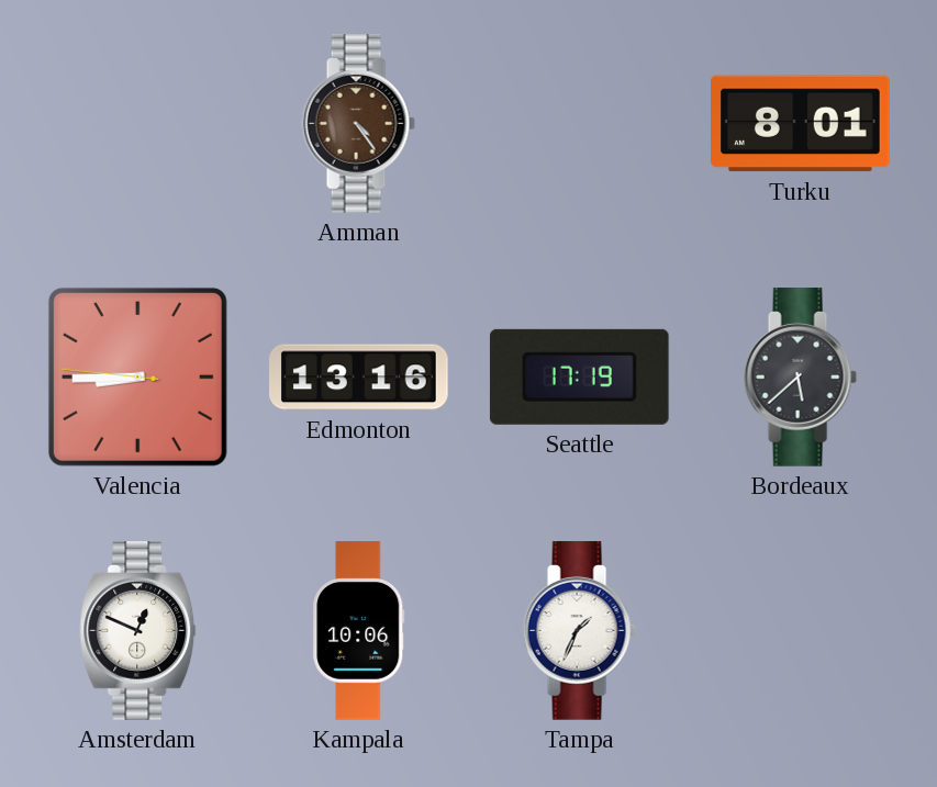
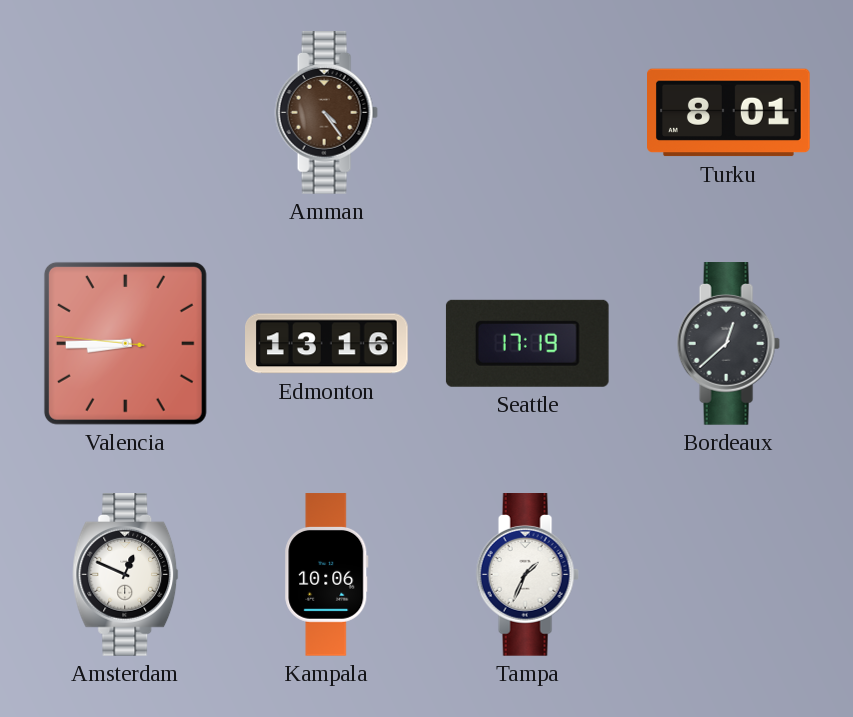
Bordeaux: 5:38 -> 12:38
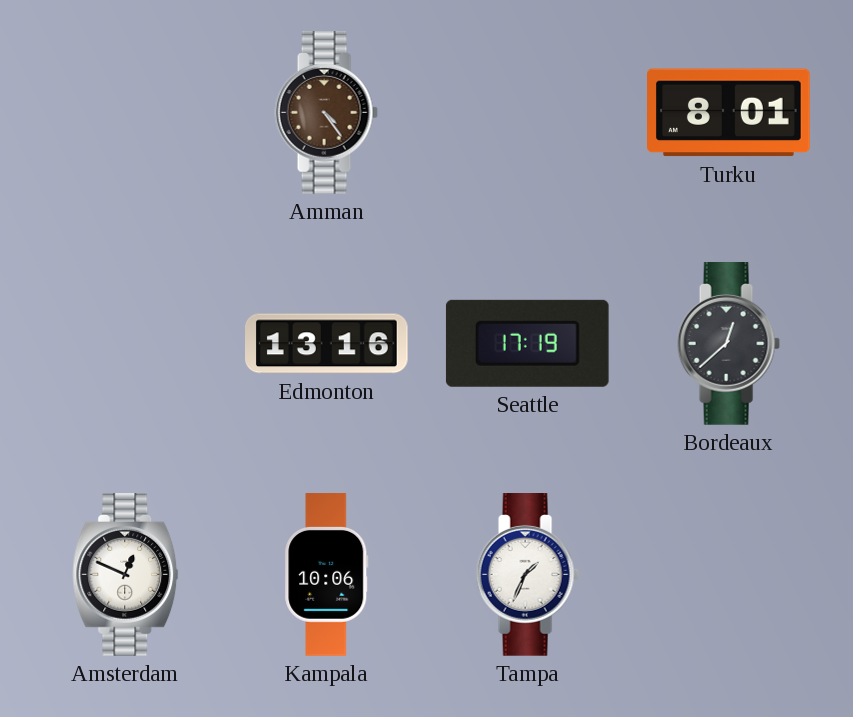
Valencia: 8:44 -> none
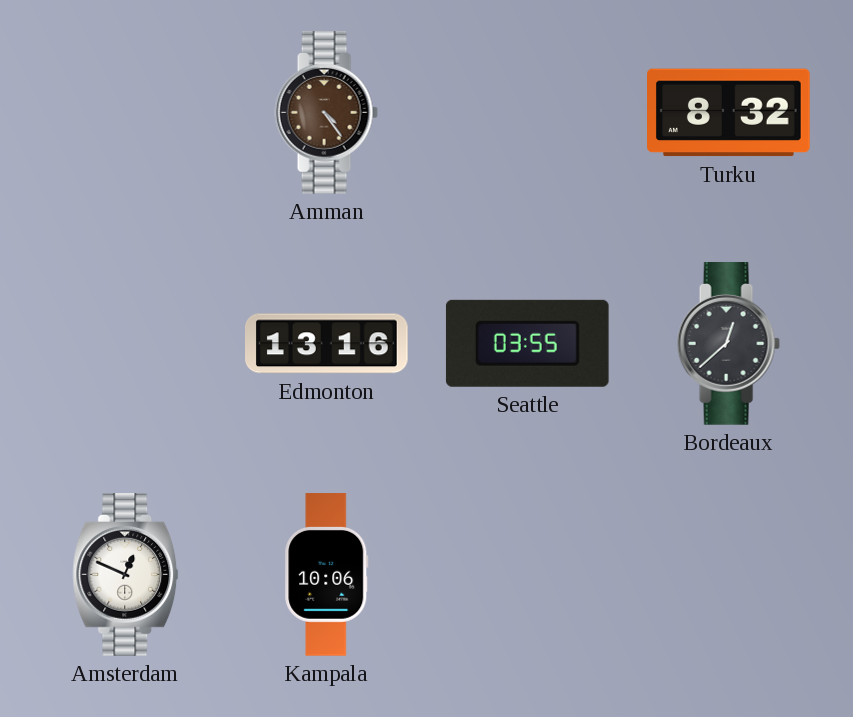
Turku: 8:01 -> 8:32
Seattle: 17:19 -> 03:55
Tampa: 1:34 -> none
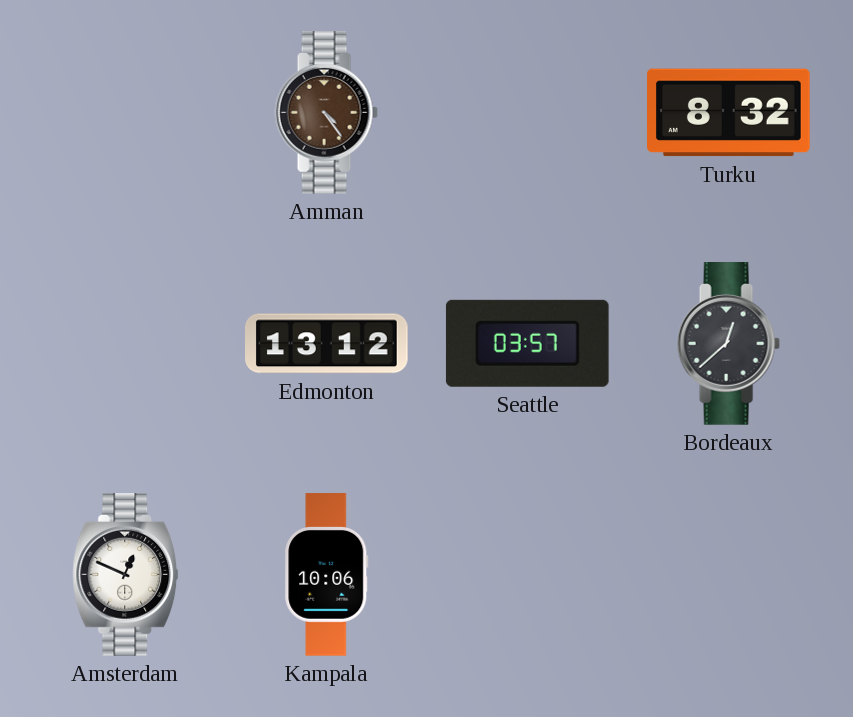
Edmonton: 13:16 -> 13:12
Seattle: 03:55 -> 03:57
